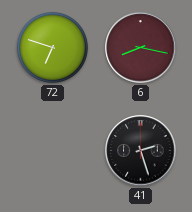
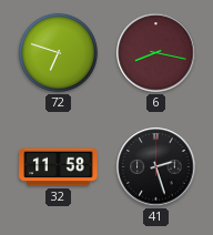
32: none -> 11:58
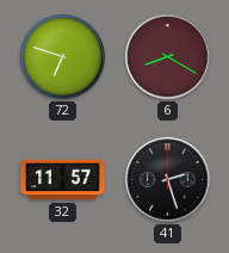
6: 8:17 -> 8:20
32: 11:58 -> 11:57
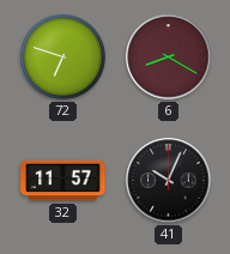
41: 2:27 -> 10:04
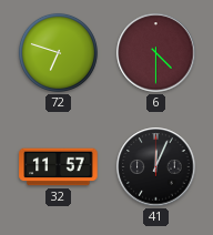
6: 8:20 -> 4:30
41: 10:04 -> 12:04
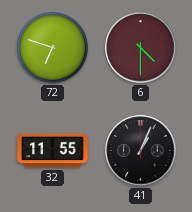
32: 11:57 -> 11:55
41: 12:04 -> 1:04
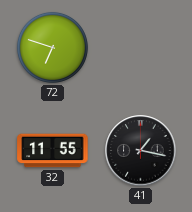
6: 4:30 -> none
41: 1:04 -> 1:17
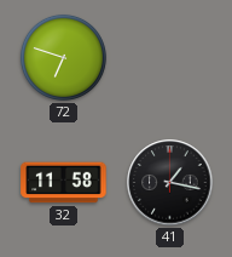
32: 11:55 -> 11:58
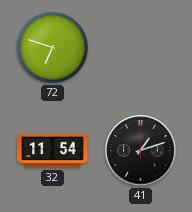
32: 11:58 -> 11:54
41: 1:17 -> 1:12
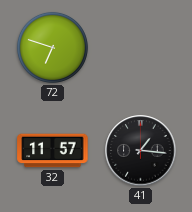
32: 11:54 -> 11:57
41: 1:12 -> 1:16
